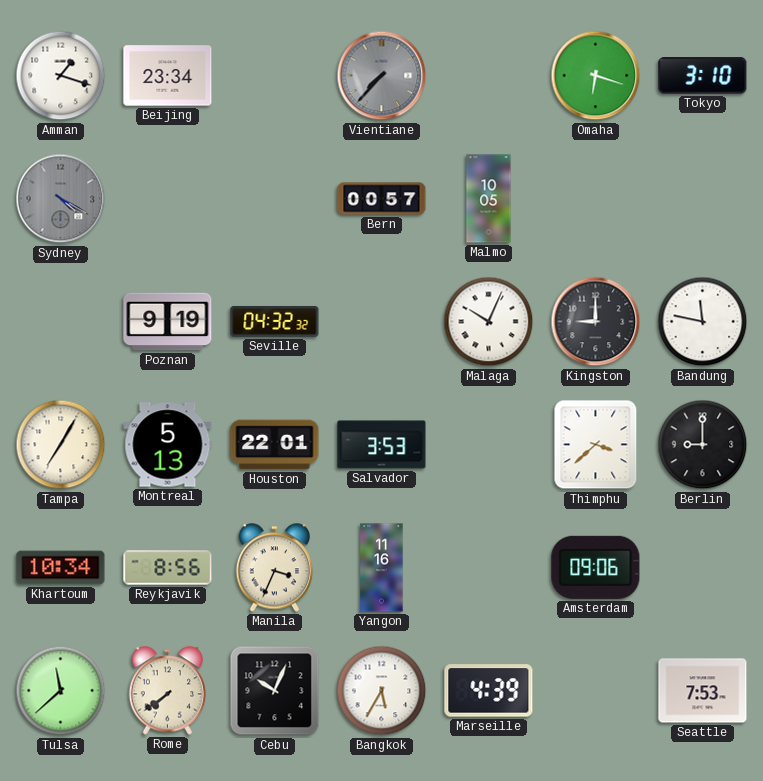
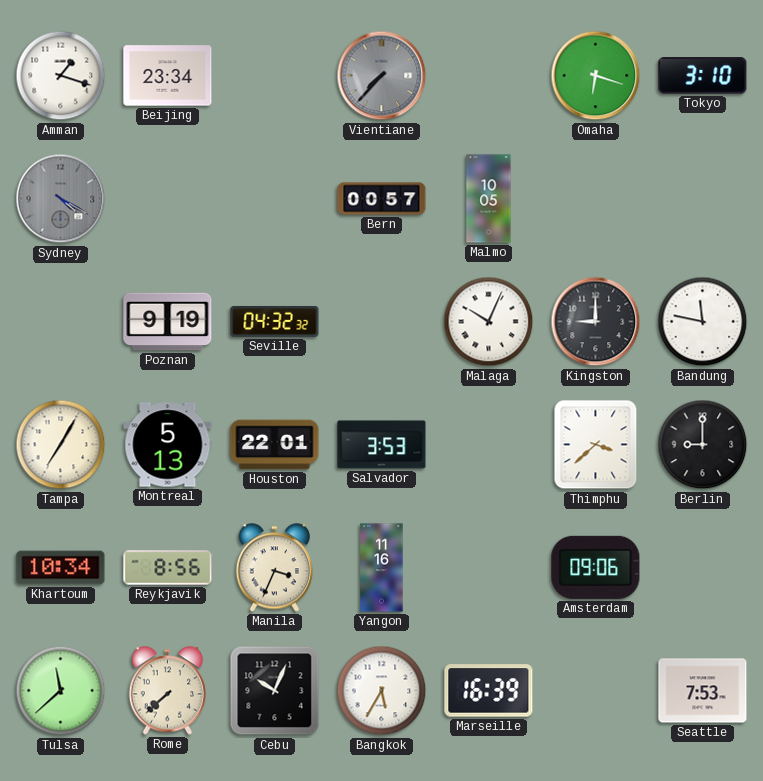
Rome: 7:39 -> 7:38
Marseille: 4:39 -> 16:39
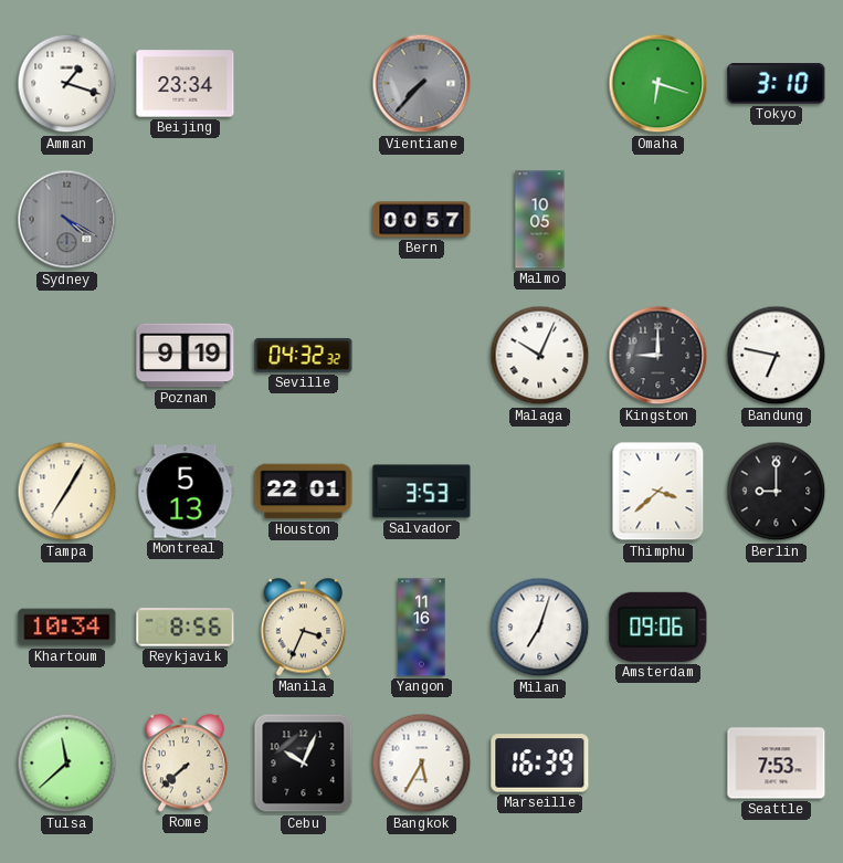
Bandung: 11:47 -> 6:47
Milan: none -> 7:03
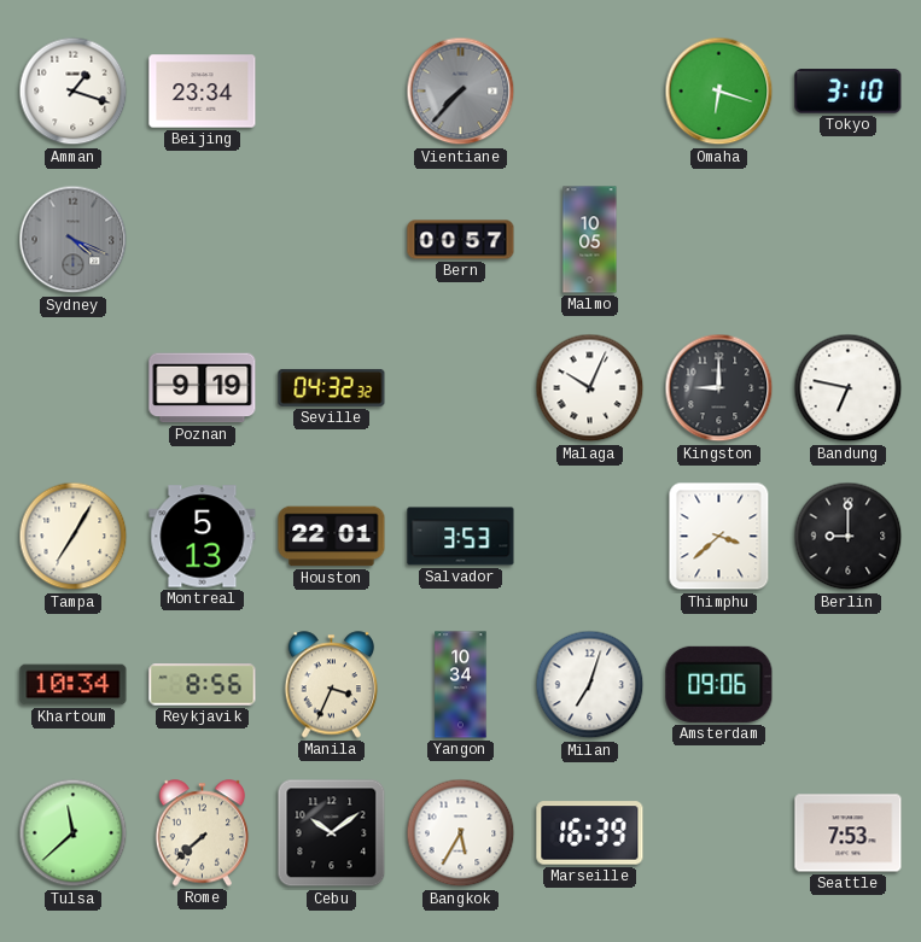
Sydney: 4:20 -> 4:19
Yangon: 11:16 -> 10:34
Cebu: 10:04 -> 10:09
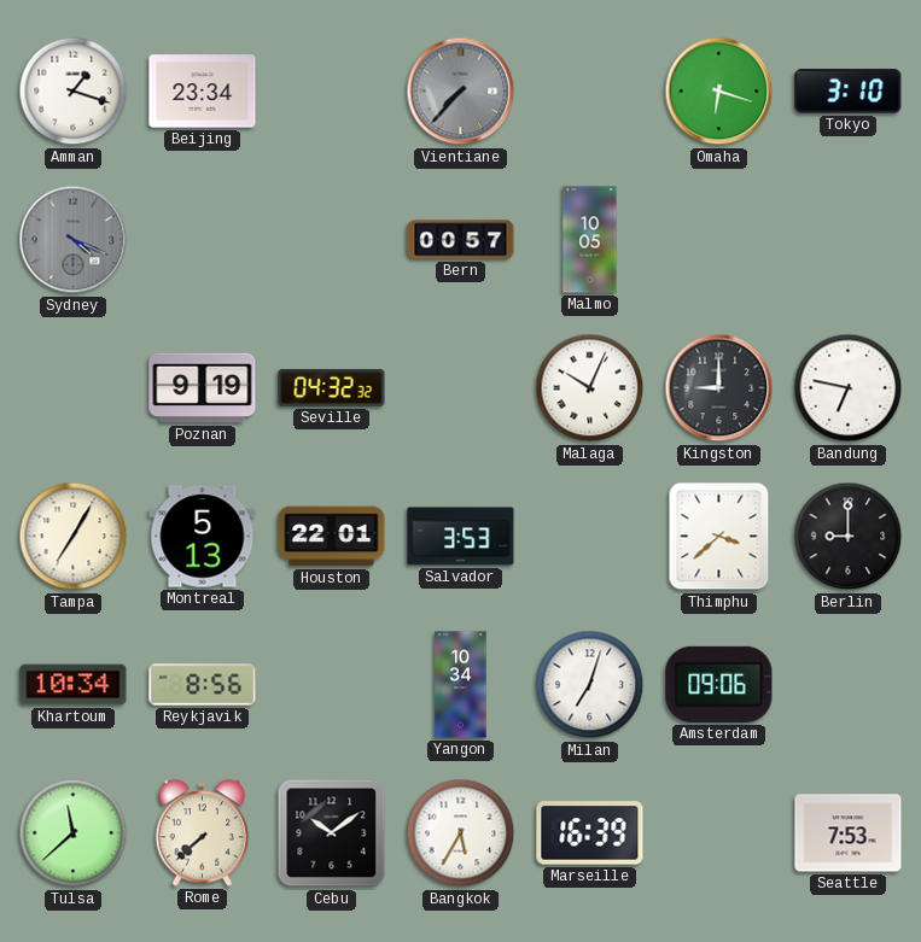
Manila: 3:34 -> none
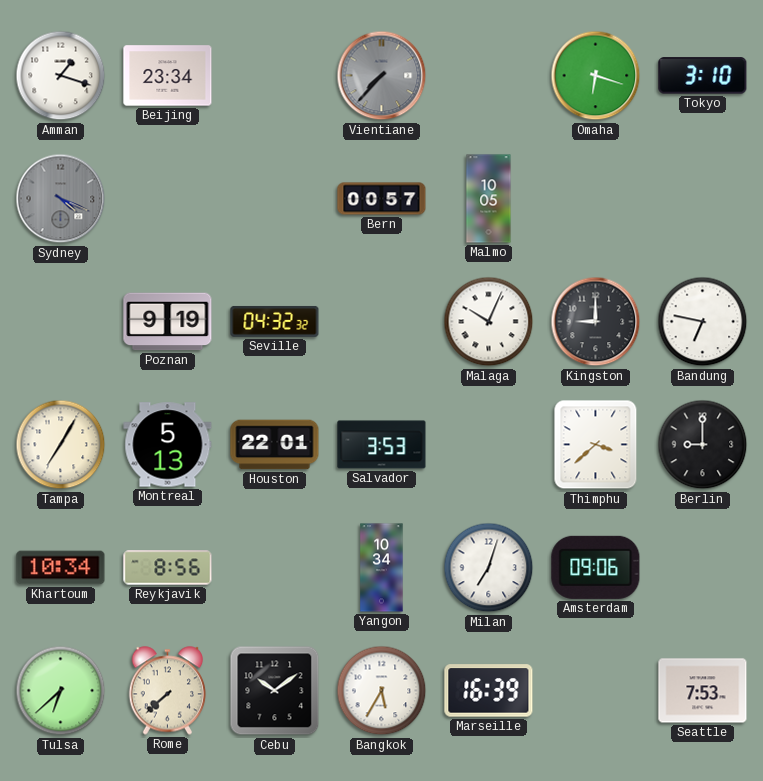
Tulsa: 11:38 -> 6:38
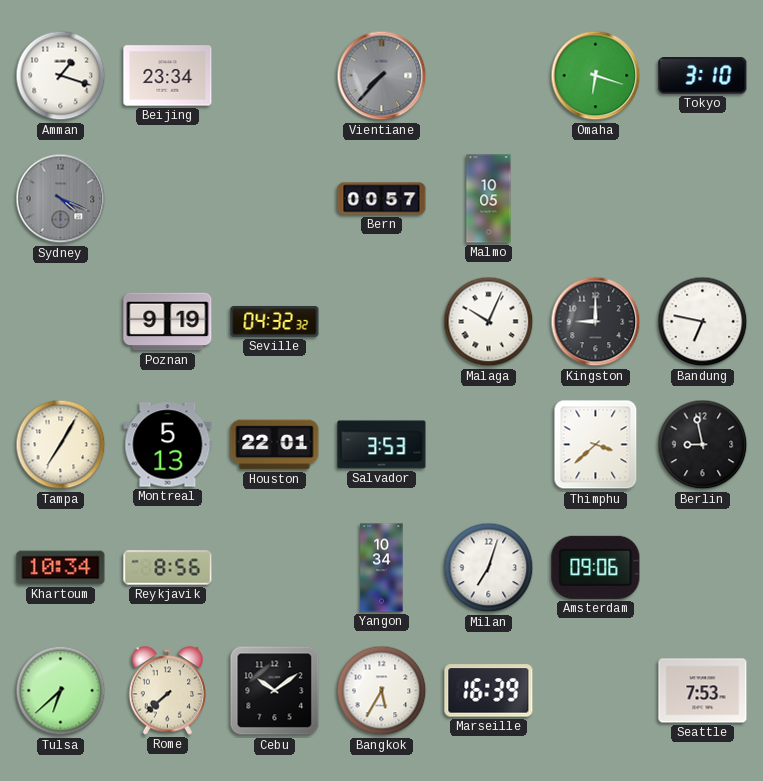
Berlin: 9:00 -> 8:58
